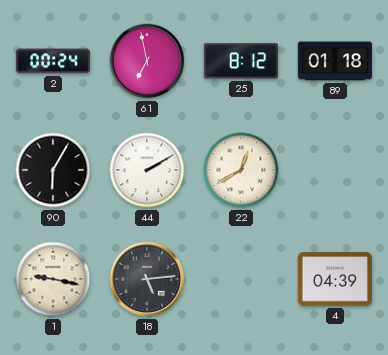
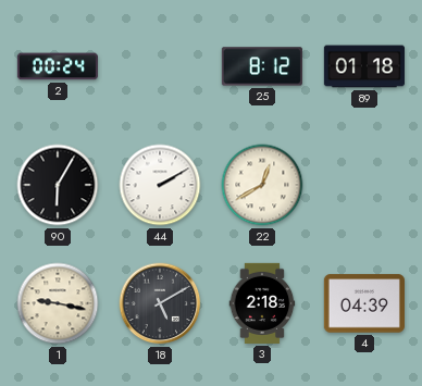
61: 6:58 -> none
18: 5:14 -> 5:10
3: none -> 2:18
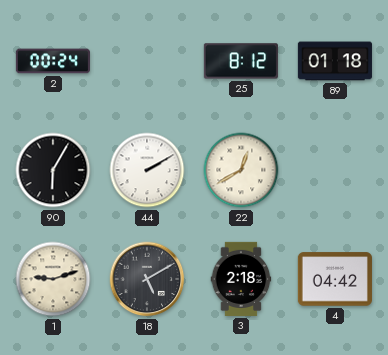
1: 9:17 -> 9:12
4: 04:39 -> 04:42
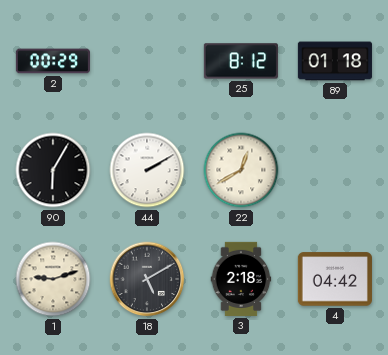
2: 00:24 -> 00:29
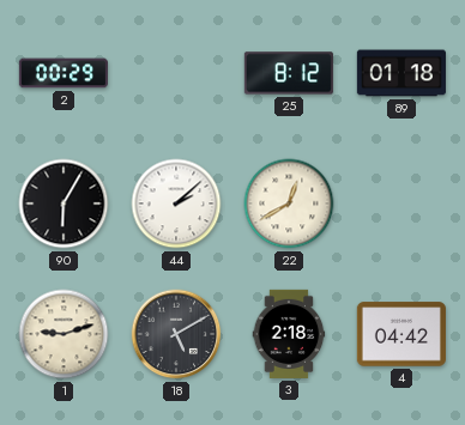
44: 2:10 -> 2:08
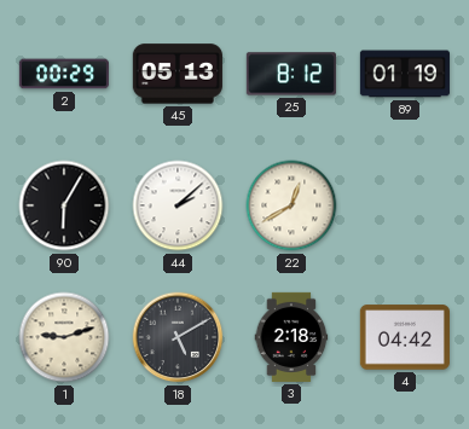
45: none -> 05:13
89: 01:18 -> 01:19
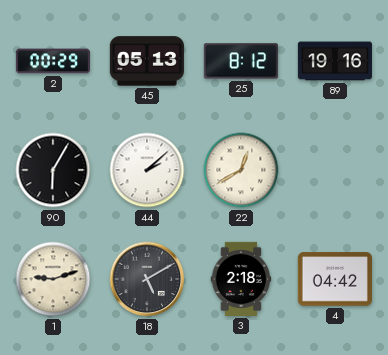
89: 01:19 -> 19:16
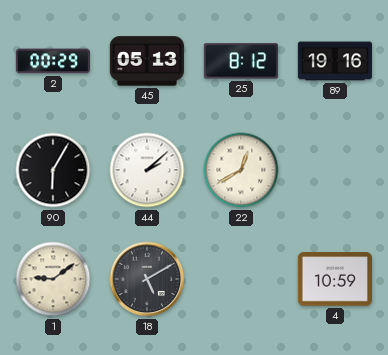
1: 9:12 -> 9:09
3: 2:18 -> none
4: 04:42 -> 10:59
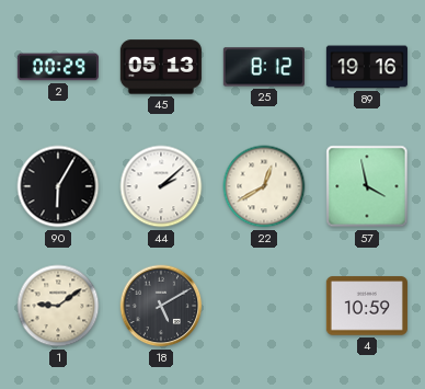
57: none -> 3:58
